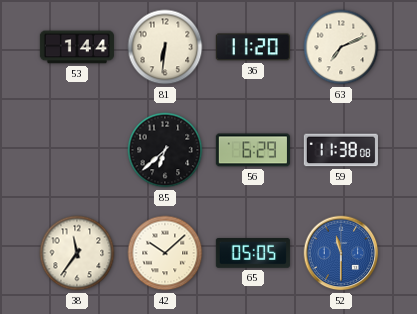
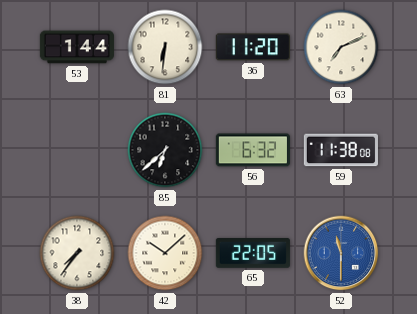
56: 6:29 -> 6:32
38: 11:36 -> 7:36
65: 05:05 -> 22:05
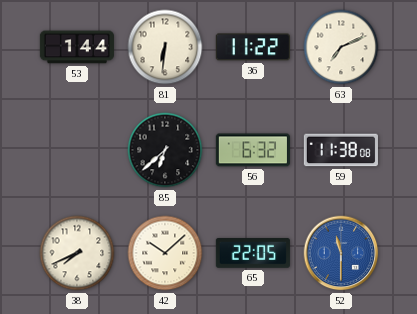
36: 11:20 -> 11:22
38: 7:36 -> 7:41
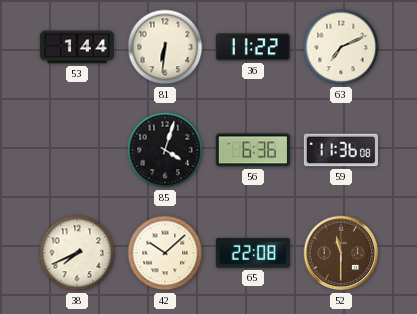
85: 6:38 -> 4:03
56: 6:32 -> 6:36
59: 11:38 -> 11:36
65: 22:05 -> 22:08
52 dial: blue -> brown
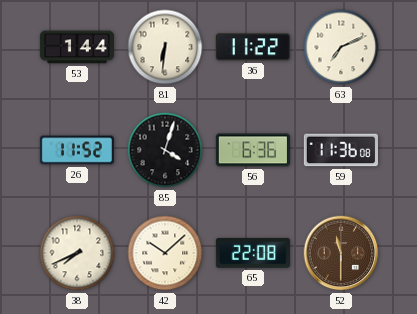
26: none -> 11:52
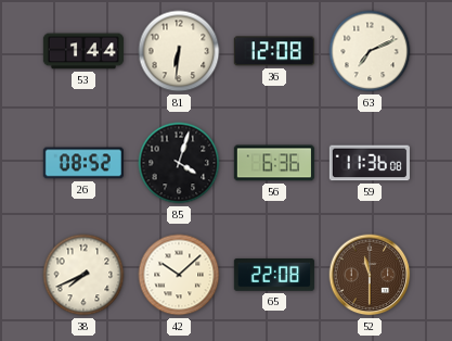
36: 11:22 -> 12:08
26: 11:52 -> 08:52
